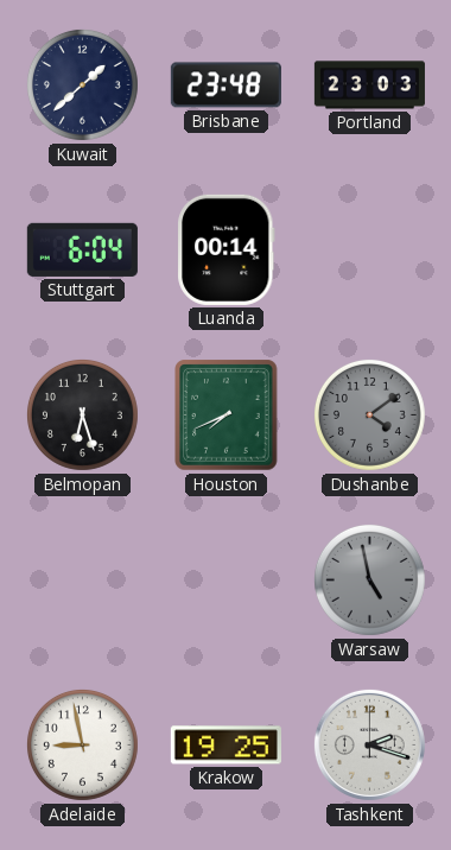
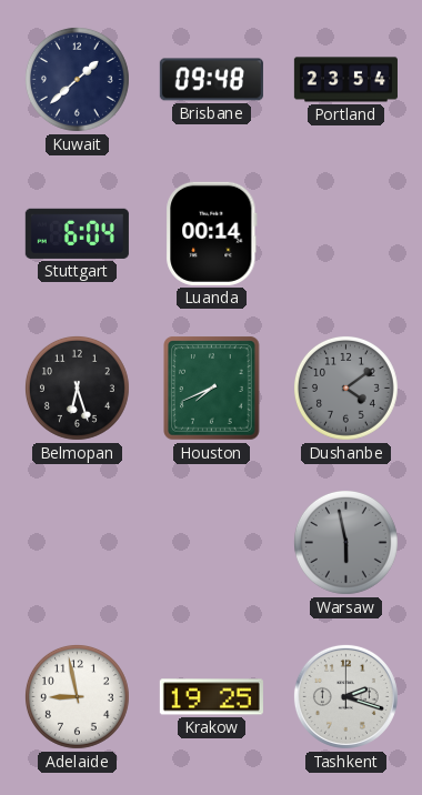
Brisbane: 23:48 -> 09:48
Portland: 23:03 -> 23:54
Warsaw: 4:58 -> 5:58
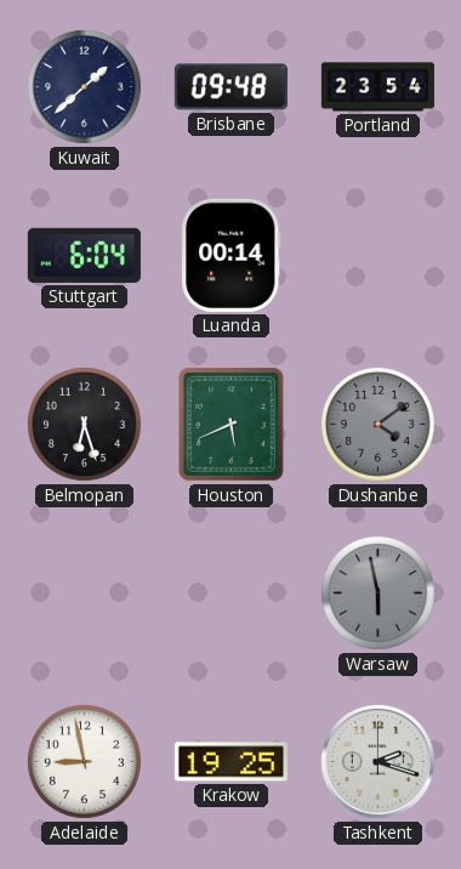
Houston: 7:41 -> 5:41
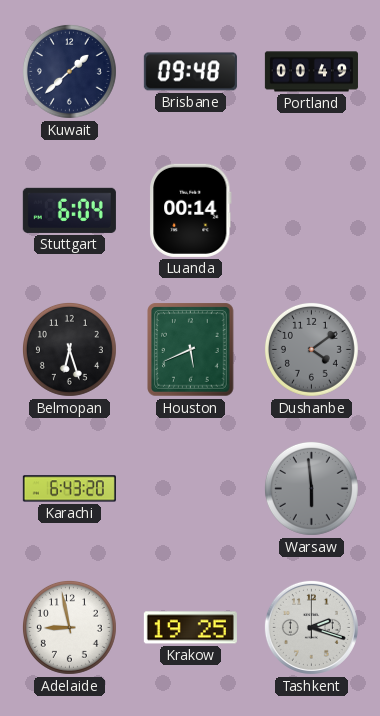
Portland: 23:54 -> 00:49
Karachi: none -> 6:43
Warsaw: 5:58 -> 5:59
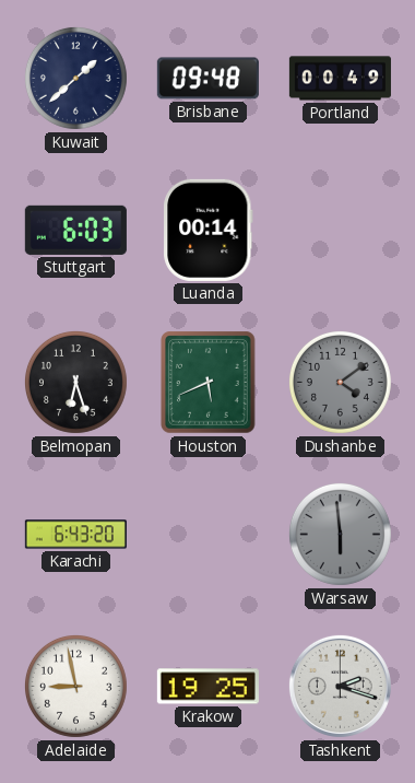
Stuttgart: 6:04 -> 6:03
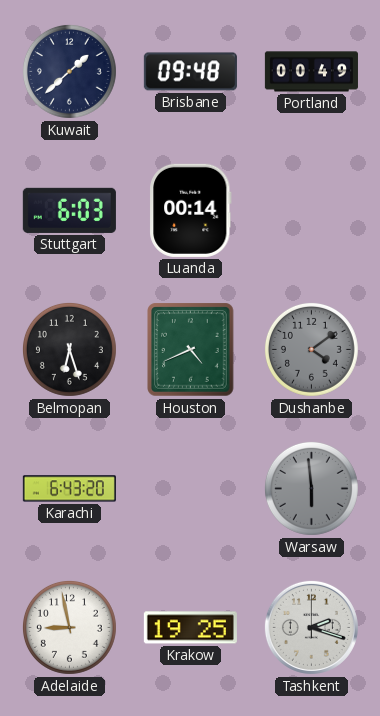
Houston: 5:41 -> 4:41
